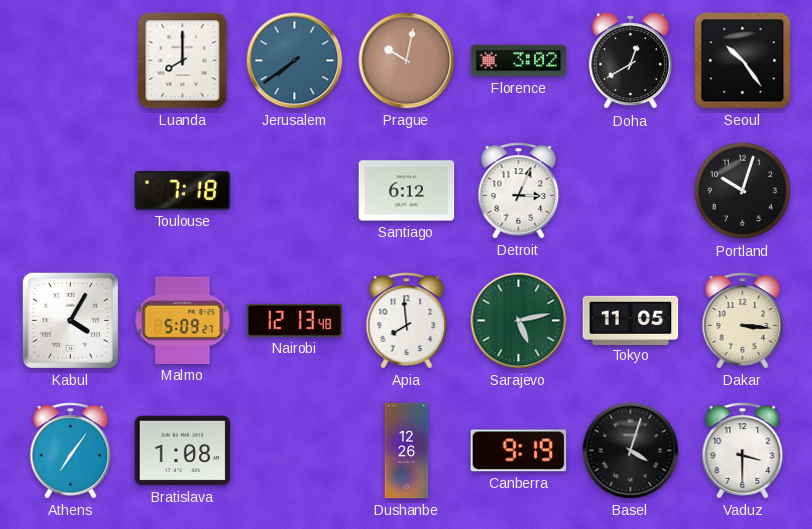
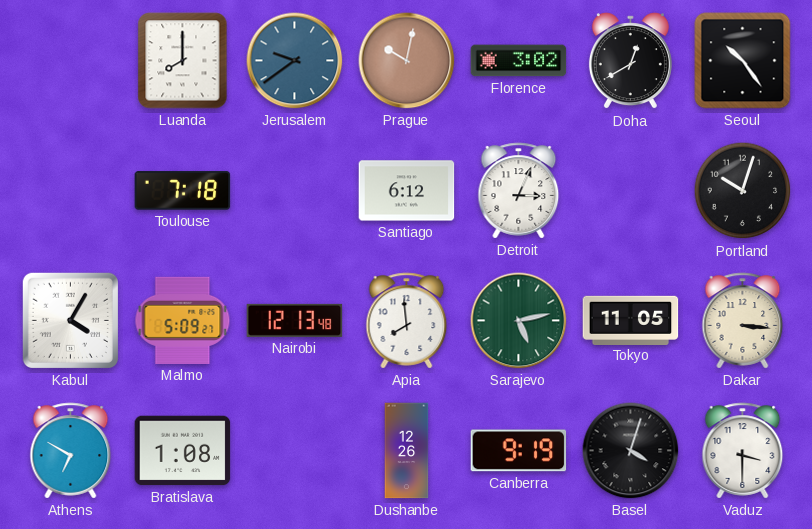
Jerusalem: 7:39 -> 9:39
Athens: 7:06 -> 6:50
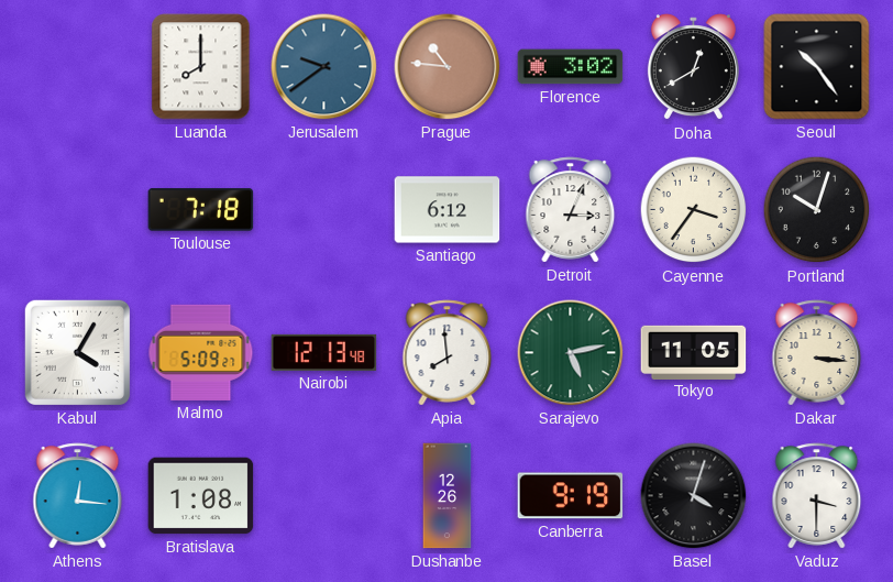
Prague: 10:02 -> 10:46
Cayenne: none -> 3:36
Athens: 6:50 -> 12:16
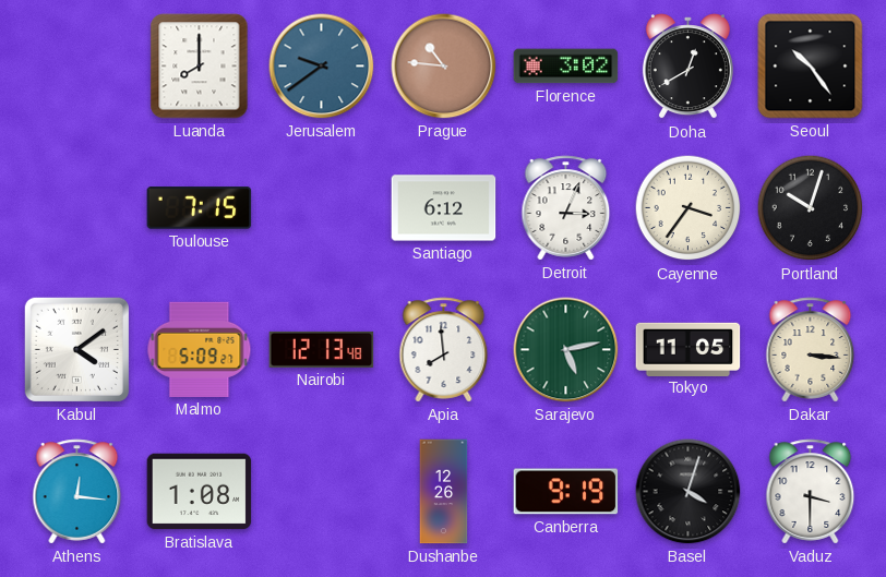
Toulouse: 7:18 -> 7:15
Kabul: 4:05 -> 4:09
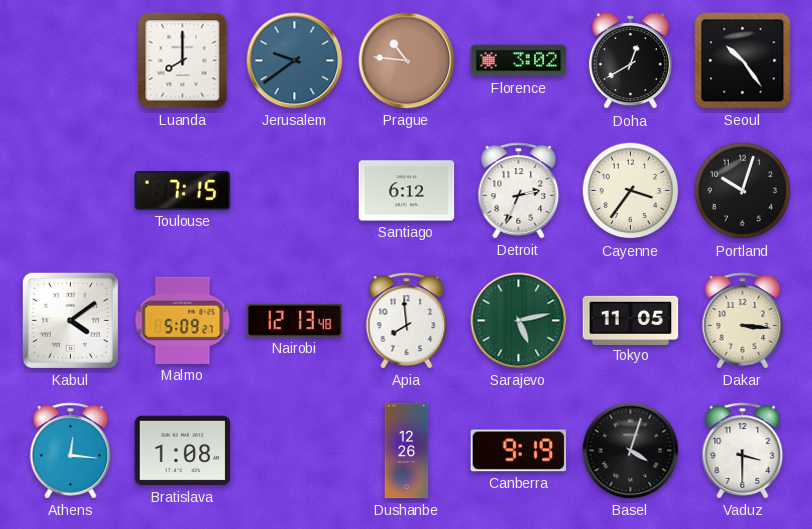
Detroit: 3:04 -> 2:34
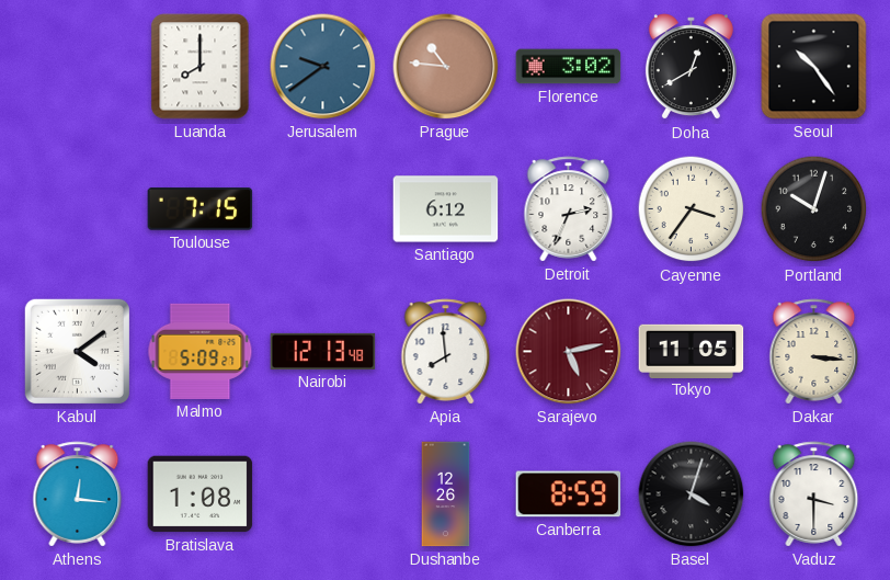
Sarajevo dial: green -> burgundy
Canberra: 9:19 -> 8:59
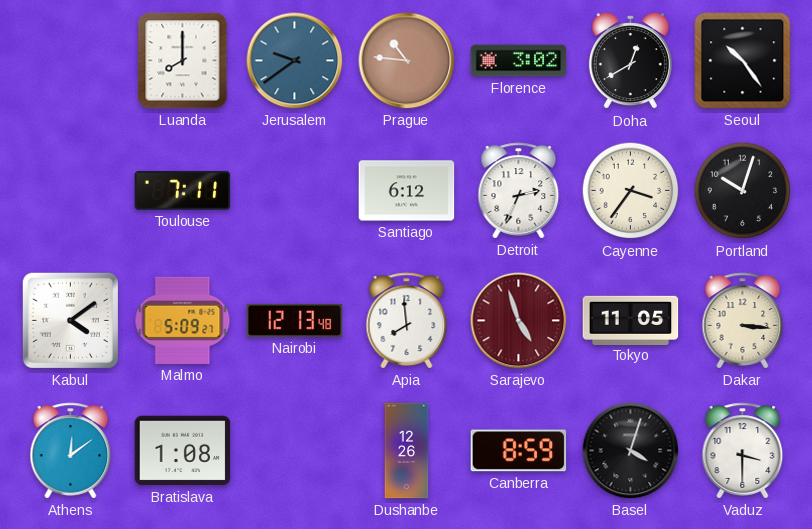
Toulouse: 7:15 -> 7:11
Sarajevo: 5:13 -> 4:57
Athens: 12:16 -> 12:09
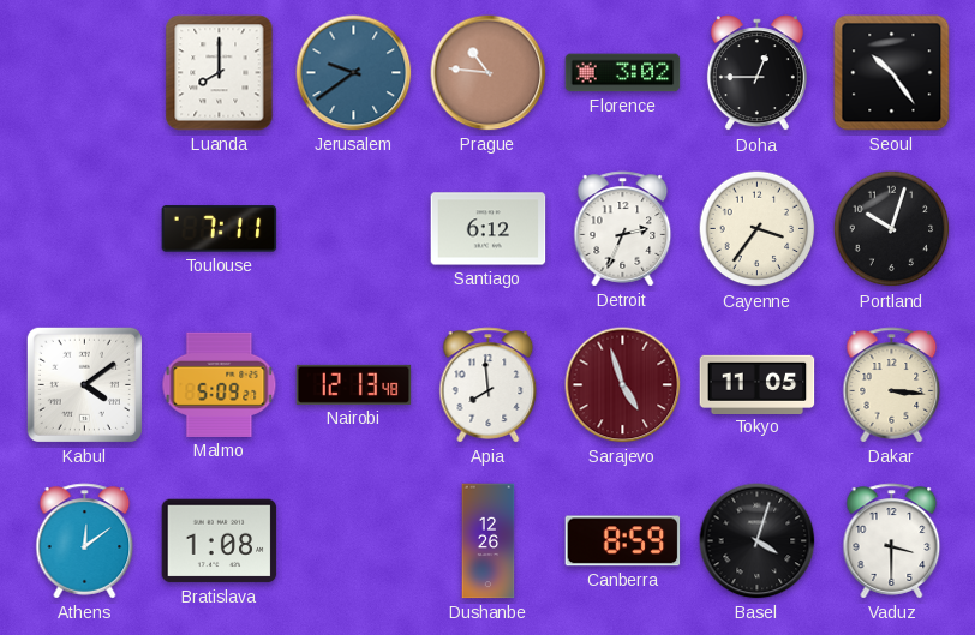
Doha: 12:40 -> 12:45
